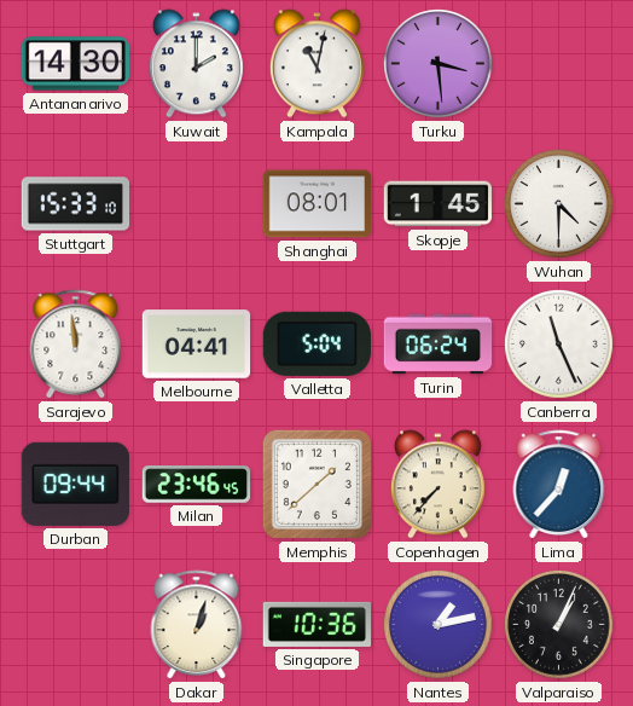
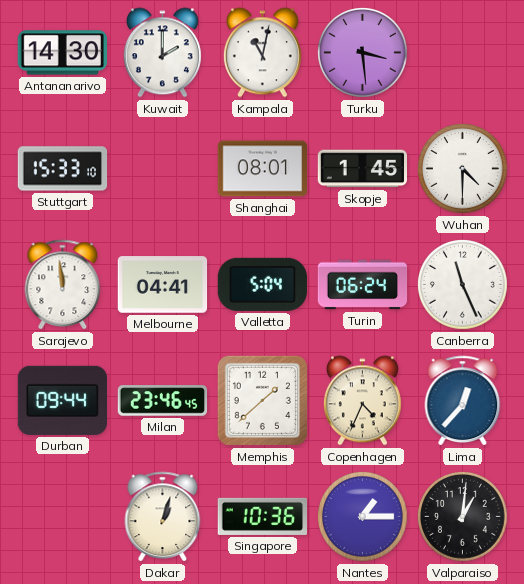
Copenhagen: 7:37 -> 4:34
Nantes: 1:13 -> 1:15
Valparaiso: 1:04 -> 1:01
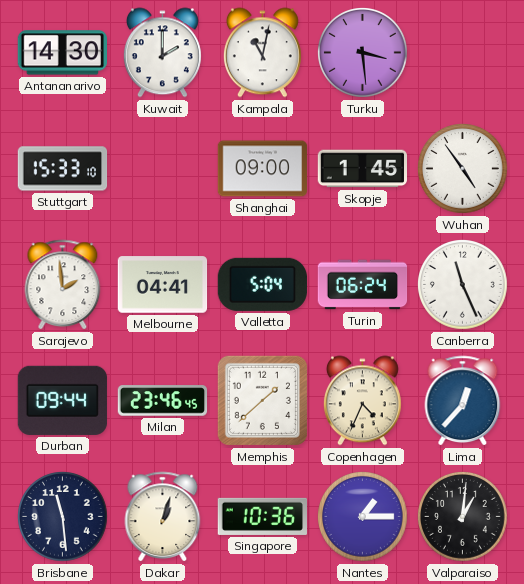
Shanghai: 08:01 -> 09:00
Wuhan: 4:30 -> 4:54
Sarajevo: 11:59 -> 1:59
Brisbane: none -> 11:29
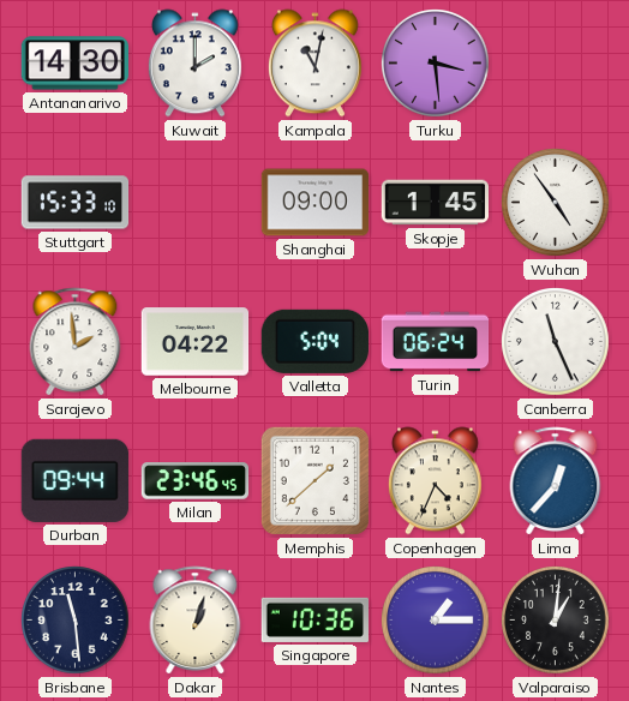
Melbourne: 04:41 -> 04:22
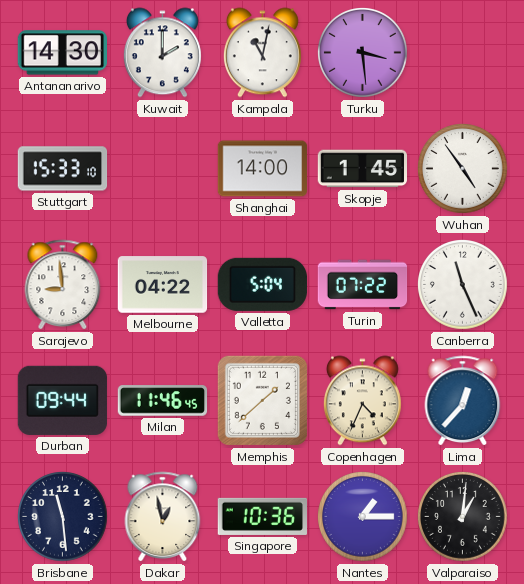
Shanghai: 09:00 -> 14:00
Sarajevo: 1:59 -> 8:59
Turin: 06:24 -> 07:22
Milan: 23:46 -> 11:46
Dakar: 1:03 -> 12:58
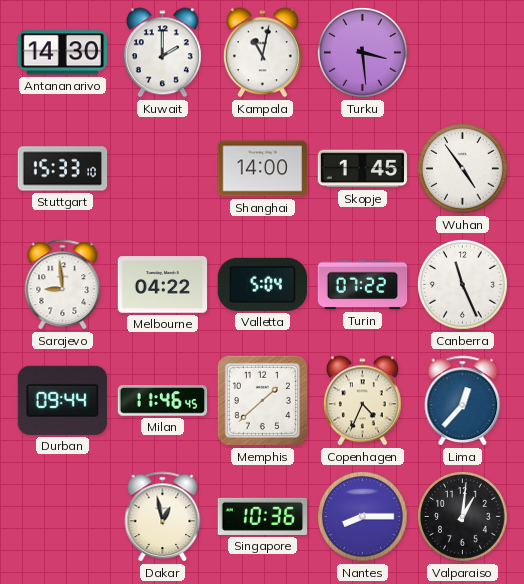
Brisbane: 11:29 -> none
Nantes: 1:15 -> 8:15
